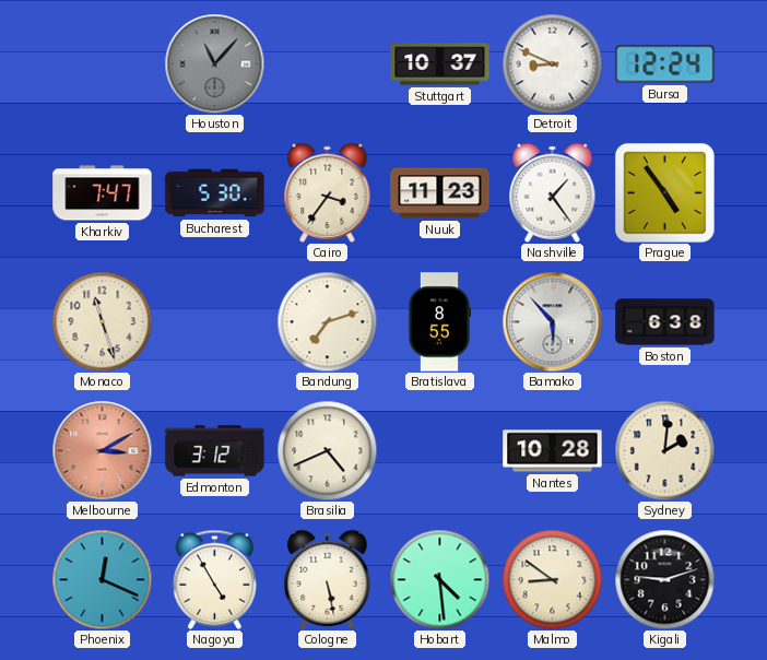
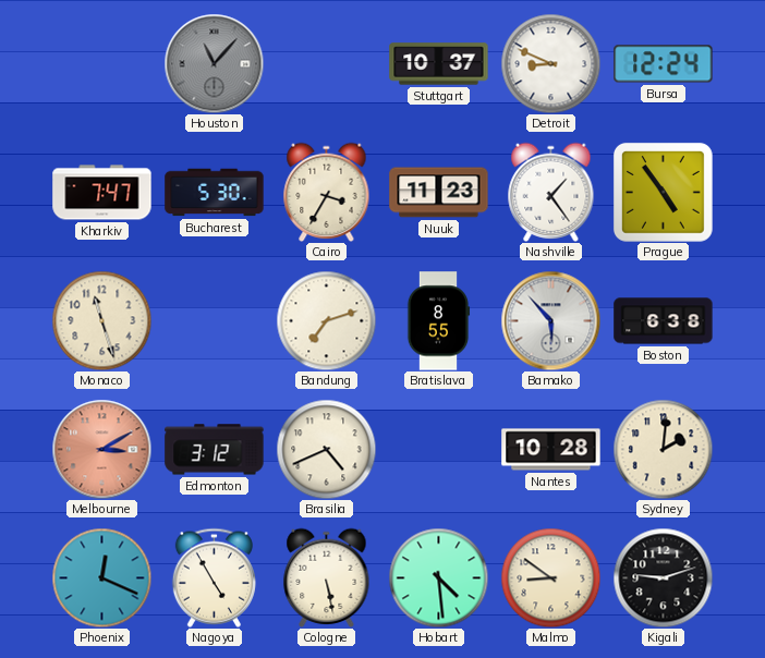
Cairo: 3:36 -> 3:35
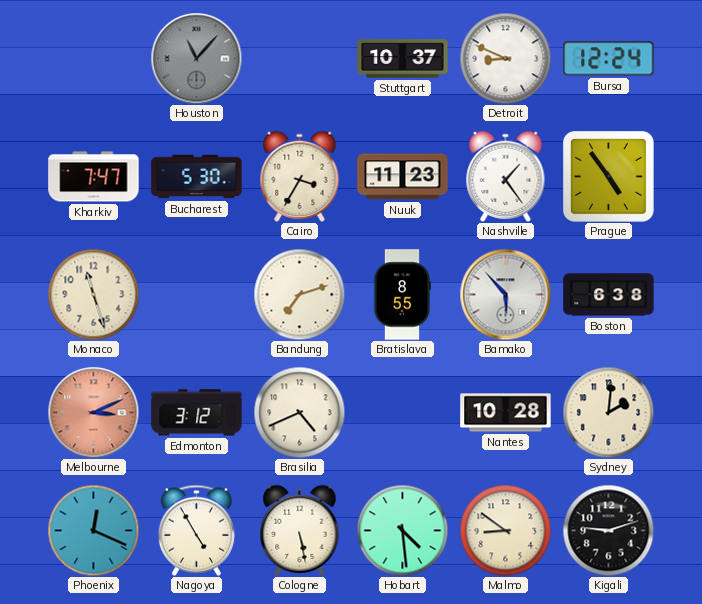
Melbourne: 3:10 -> 3:11
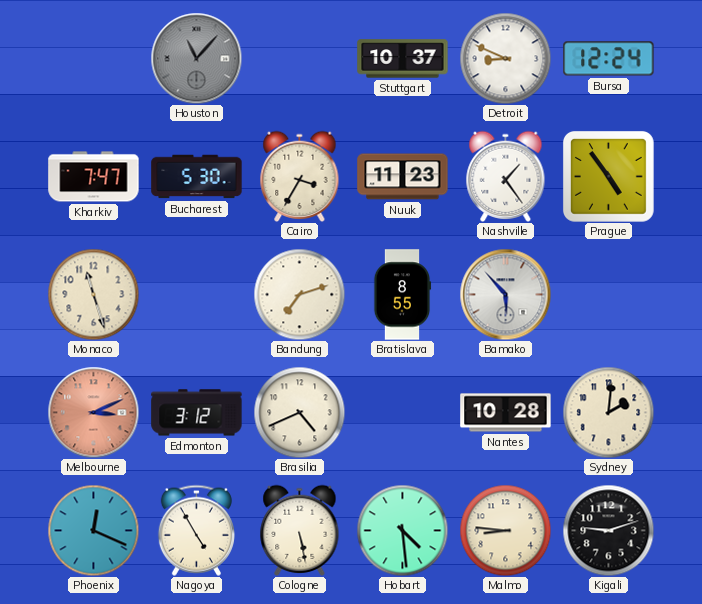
Boston: 6:38 -> none
Malmo: 8:51 -> 8:46
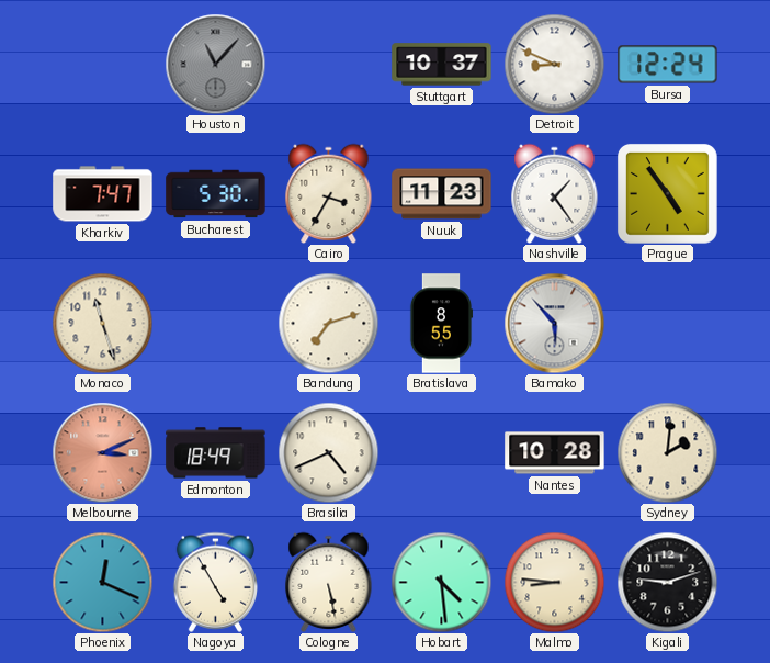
Edmonton: 3:12 -> 18:49
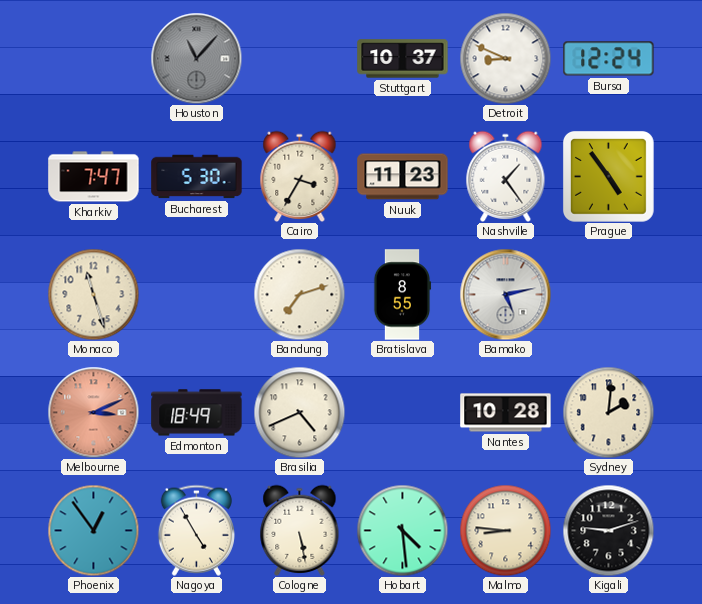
Bamako: 5:53 -> 5:13
Phoenix: 12:19 -> 12:54
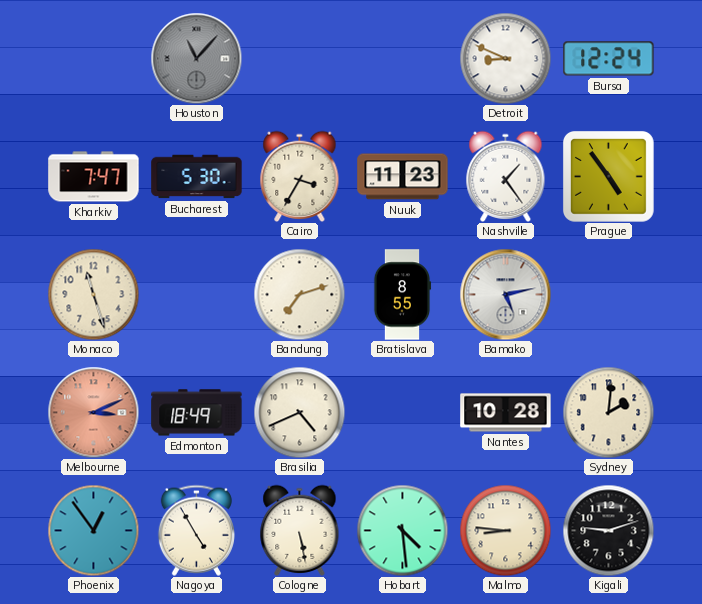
Stuttgart: 10:37 -> none
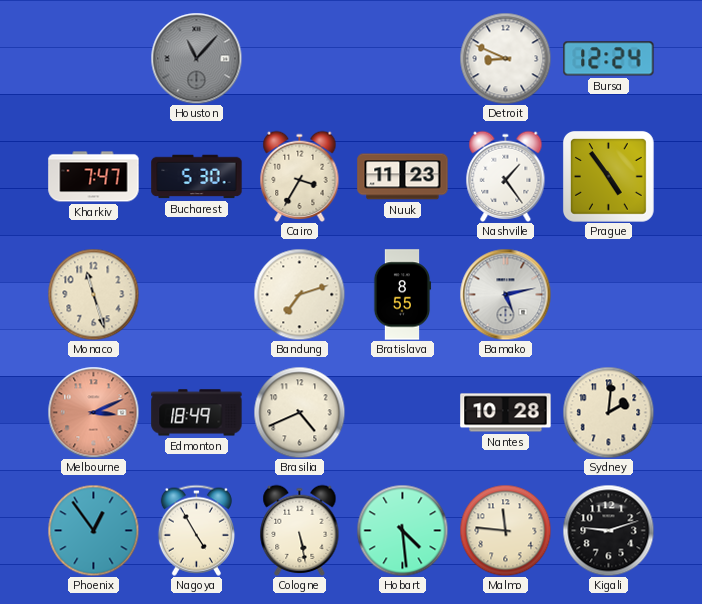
Malmo: 8:46 -> 11:46
